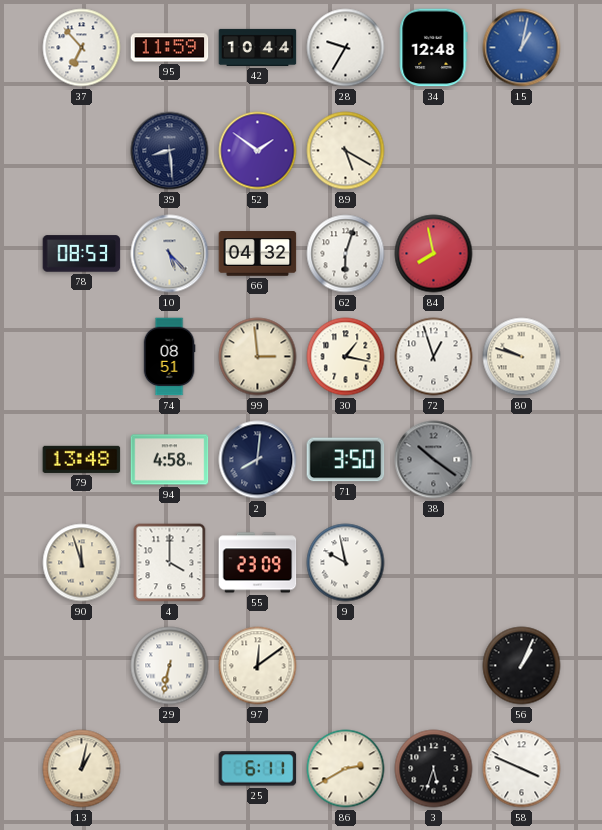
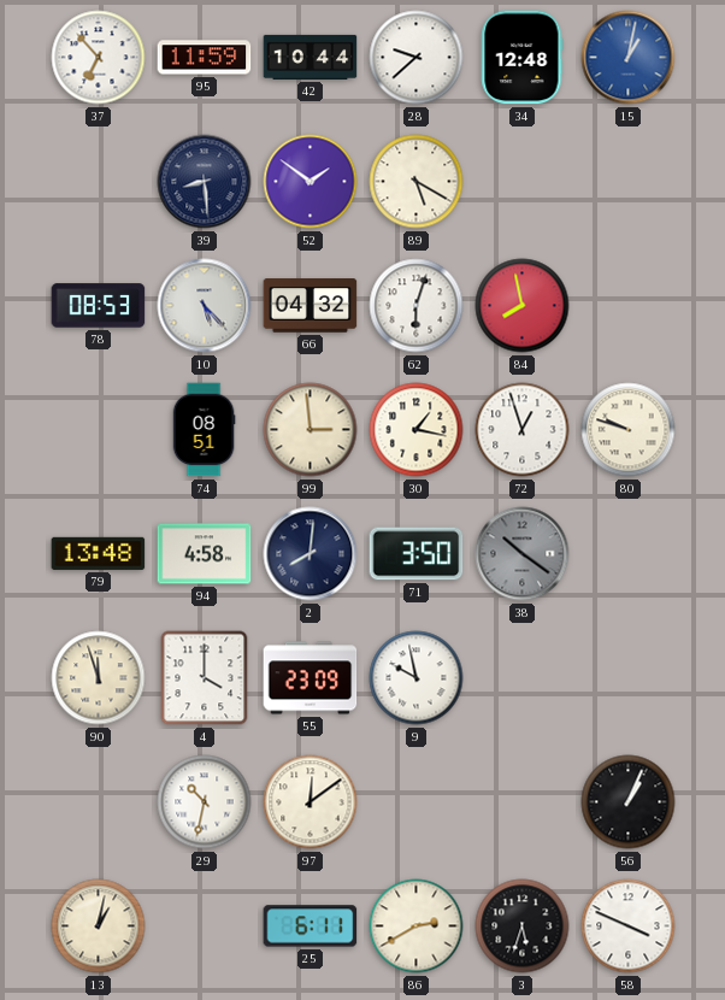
28: 9:35 -> 9:38
29: 6:32 -> 10:32
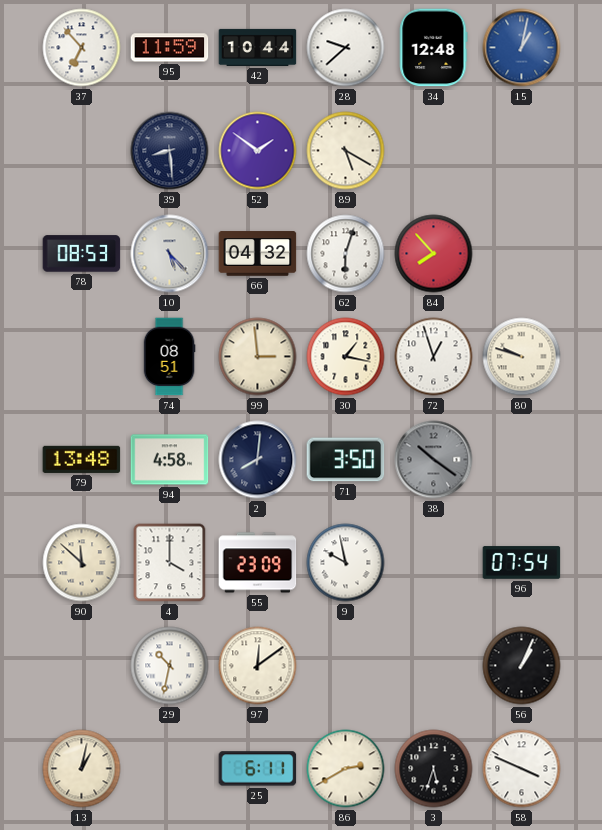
84: 7:58 -> 7:53
90: 11:57 -> 11:52
96: none -> 07:54
